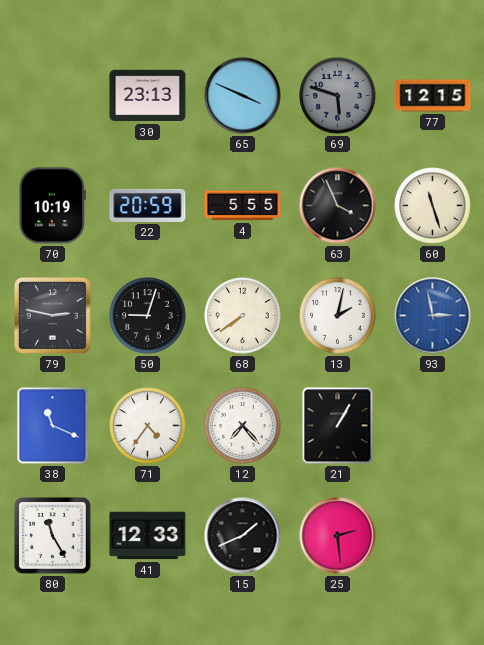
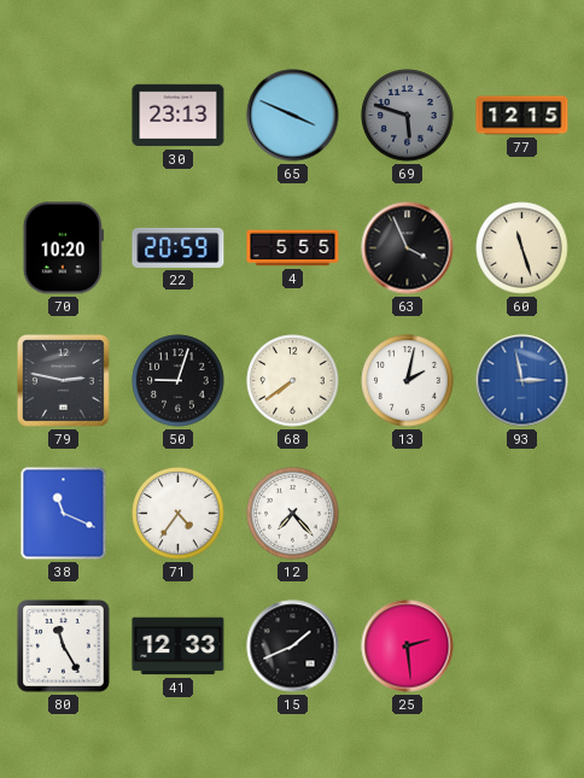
70: 10:19 -> 10:20
21: 1:05 -> none
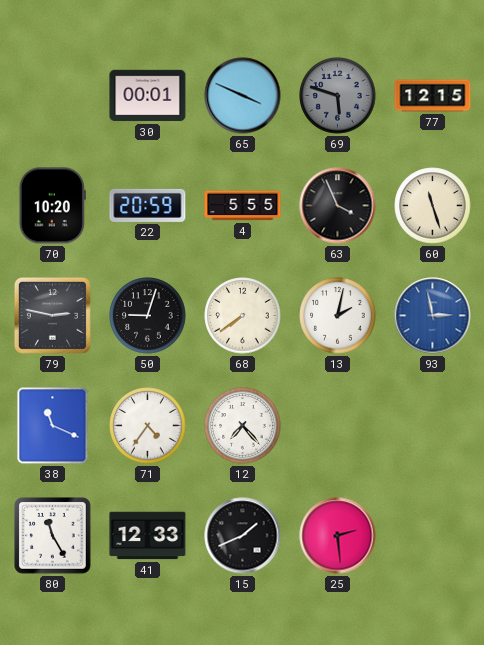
30: 23:13 -> 00:01
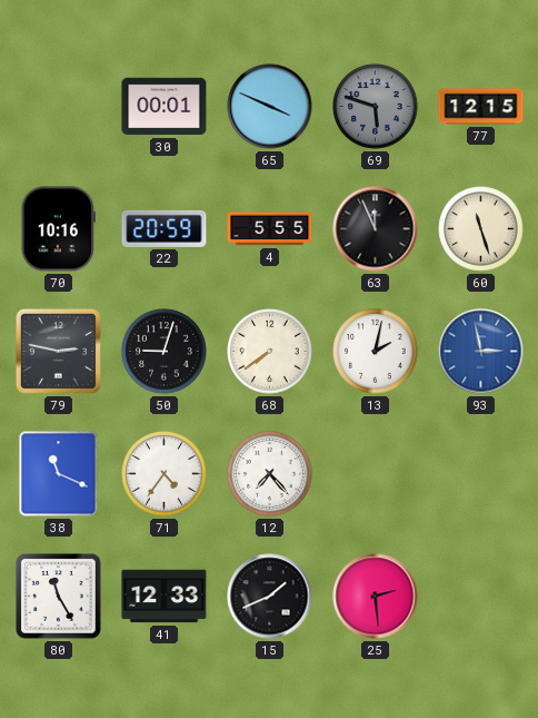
70: 10:20 -> 10:16
63: 3:56 -> 11:56
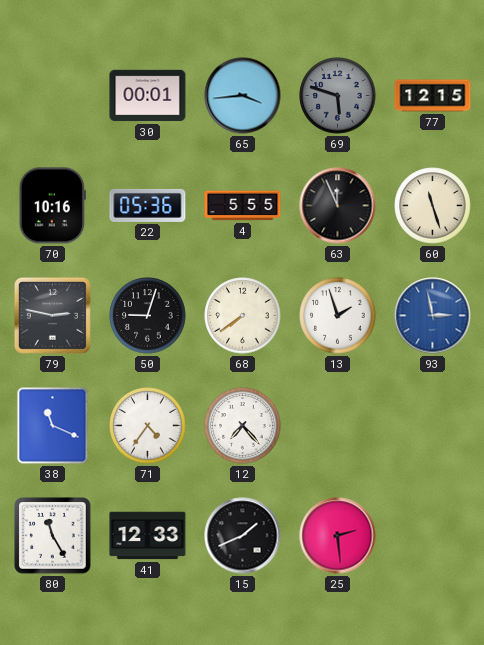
65: 3:49 -> 3:44
22: 20:59 -> 05:36
13: 2:02 -> 1:57
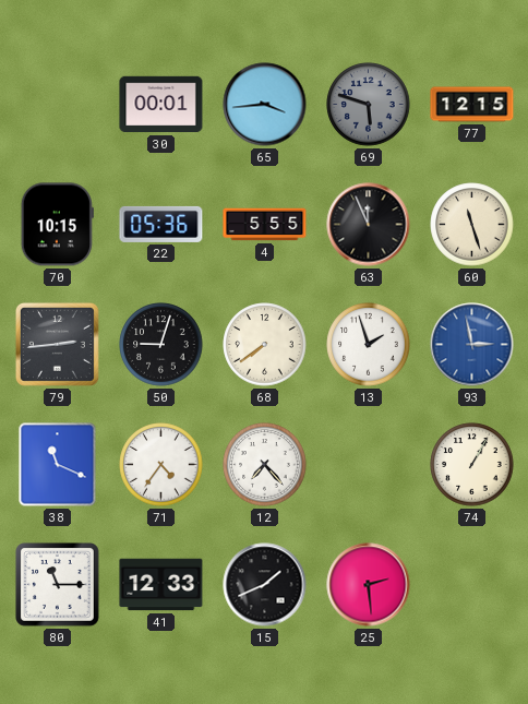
70: 10:16 -> 10:15
79: 2:47 -> 2:44
74: none -> 1:05
80: 11:25 -> 11:15
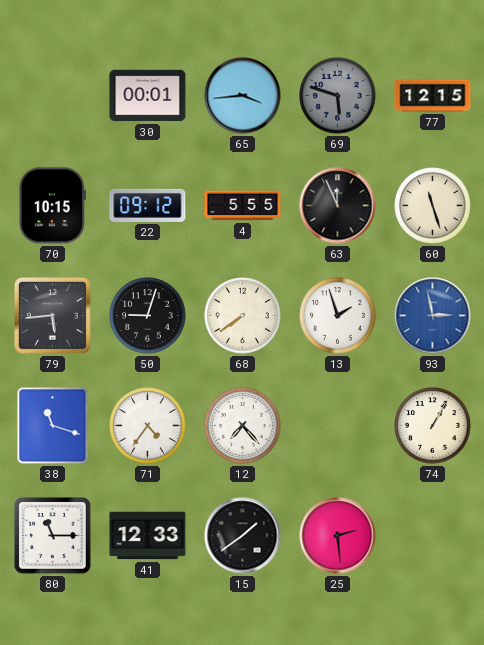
22: 05:36 -> 09:12
79: 2:44 -> 5:44
38: 11:19 -> 11:18
15: 1:41 -> 1:39
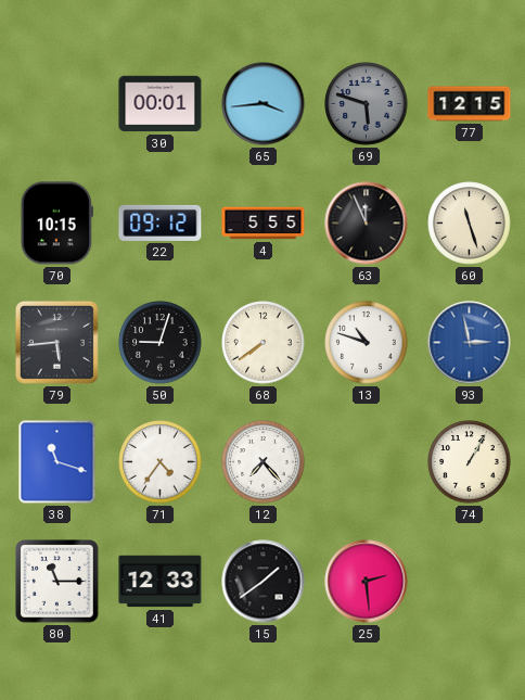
13: 1:57 -> 10:48
